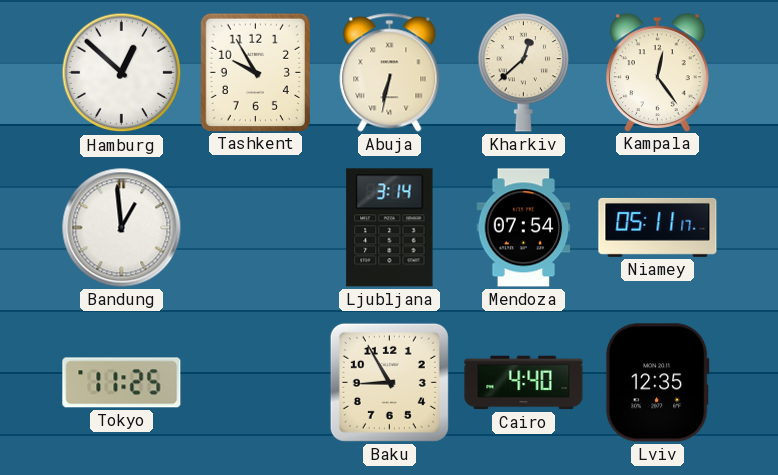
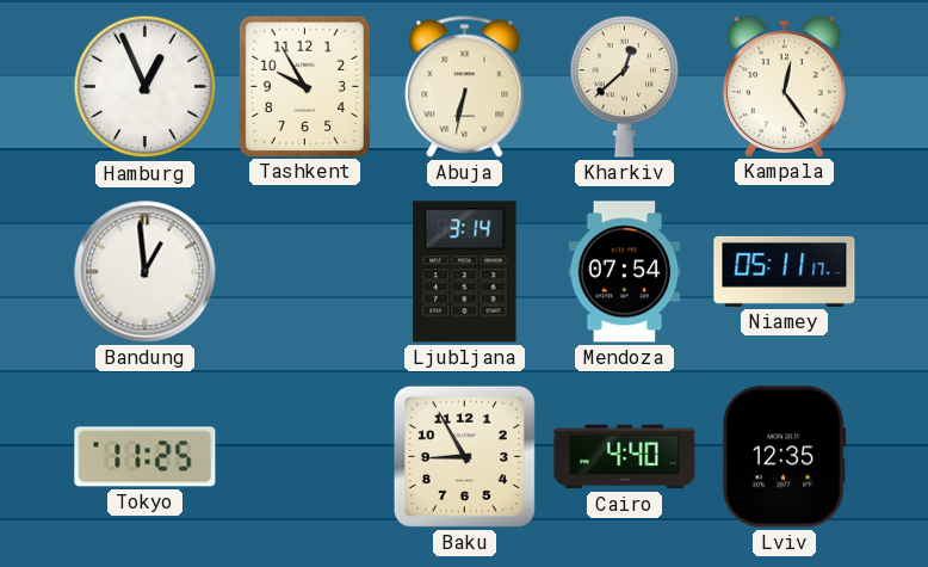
Hamburg: 12:52 -> 12:56
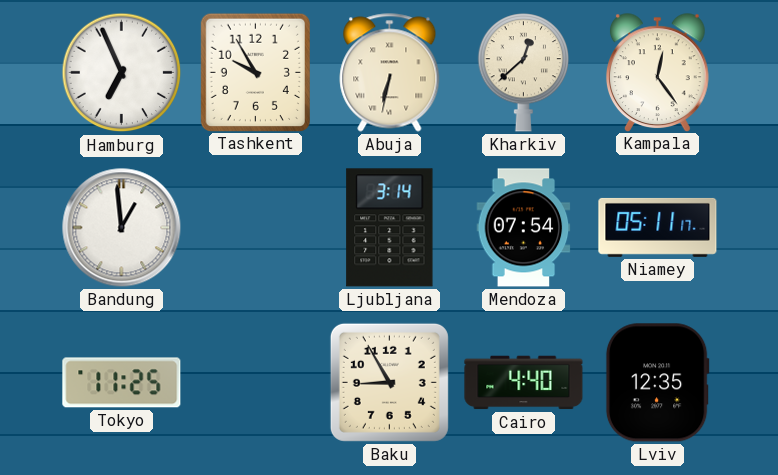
Hamburg: 12:56 -> 6:56
